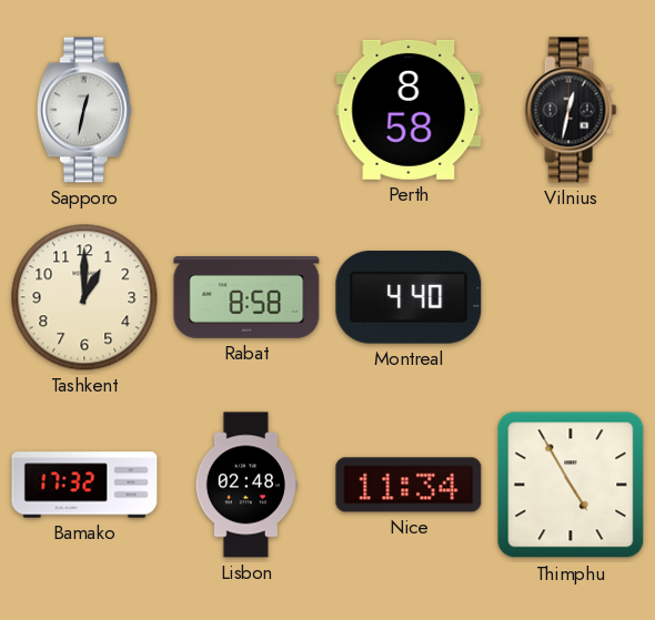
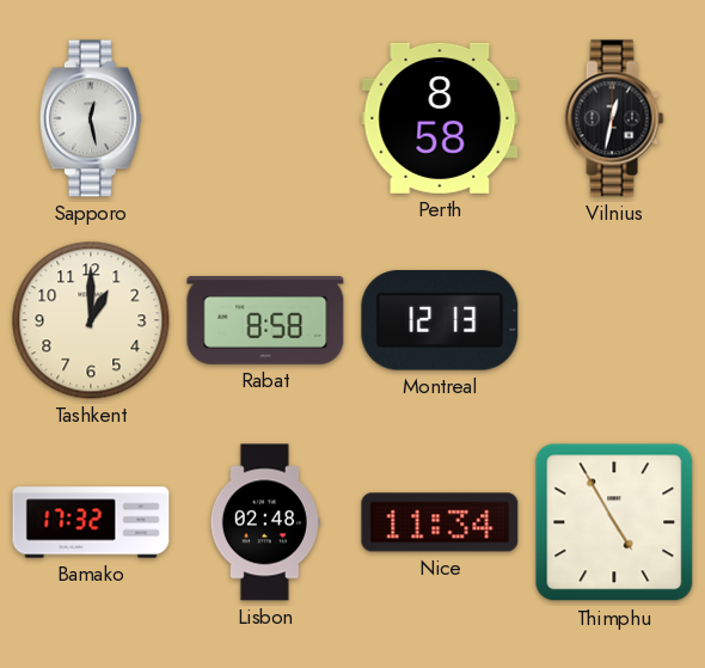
Sapporo: 12:32 -> 12:28
Montreal: 4:40 -> 12:13
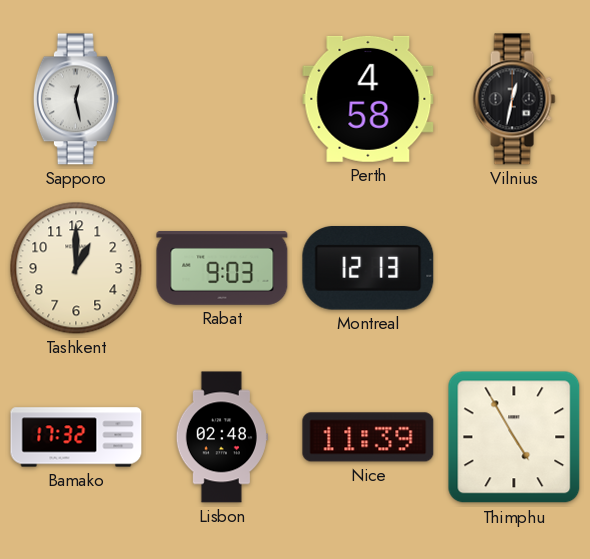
Perth: 8:58 -> 4:58
Rabat: 8:58 -> 9:03
Nice: 11:34 -> 11:39
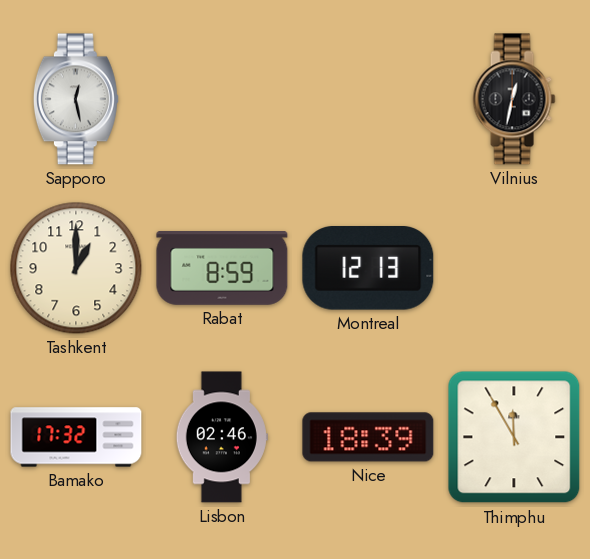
Perth: 4:58 -> none
Rabat: 9:03 -> 8:59
Lisbon: 02:48 -> 02:46
Nice: 11:39 -> 18:39
Thimphu: 4:55 -> 11:55
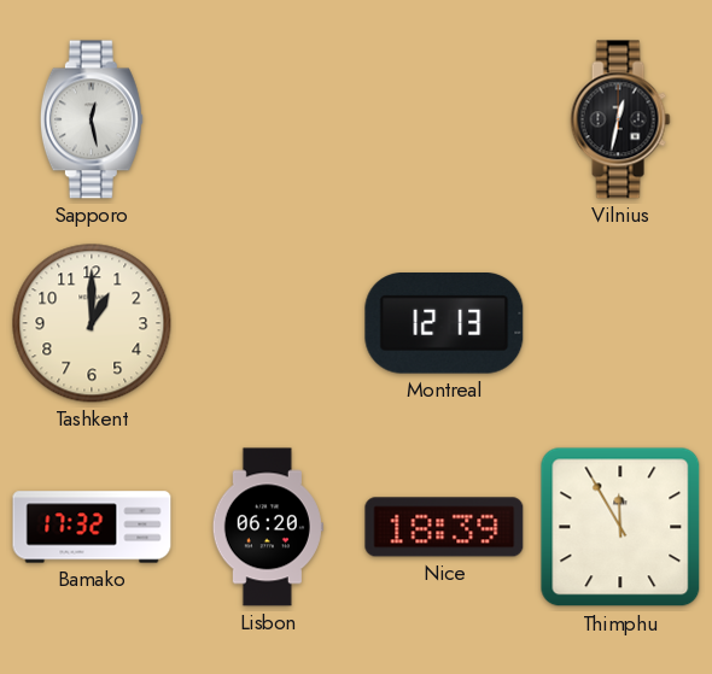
Rabat: 8:59 -> none
Lisbon: 02:46 -> 06:20
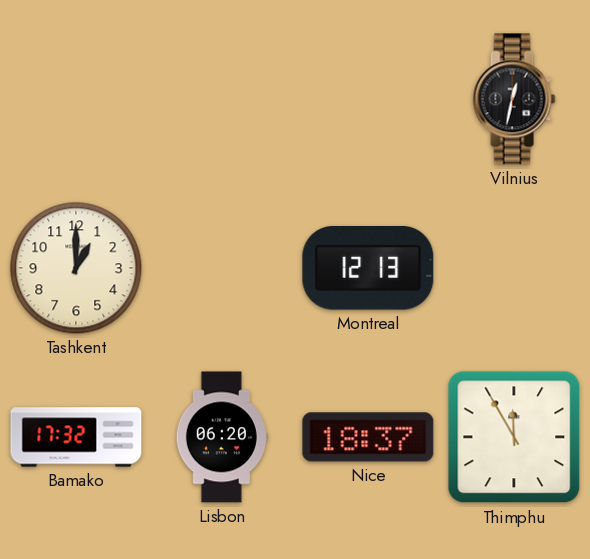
Sapporo: 12:28 -> none
Nice: 18:39 -> 18:37
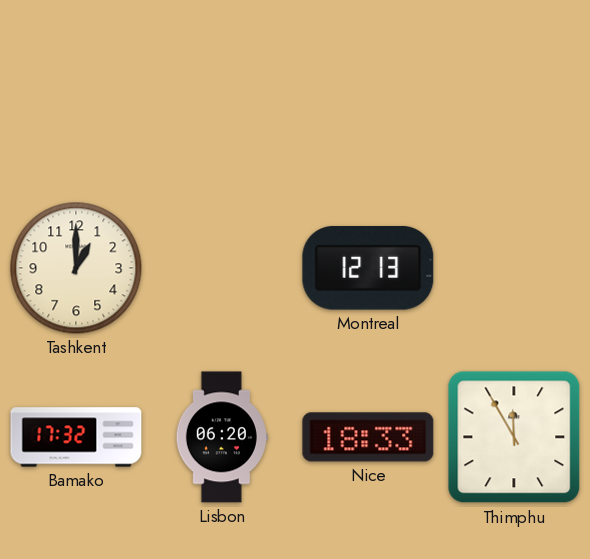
Vilnius: 12:32 -> none
Nice: 18:37 -> 18:33
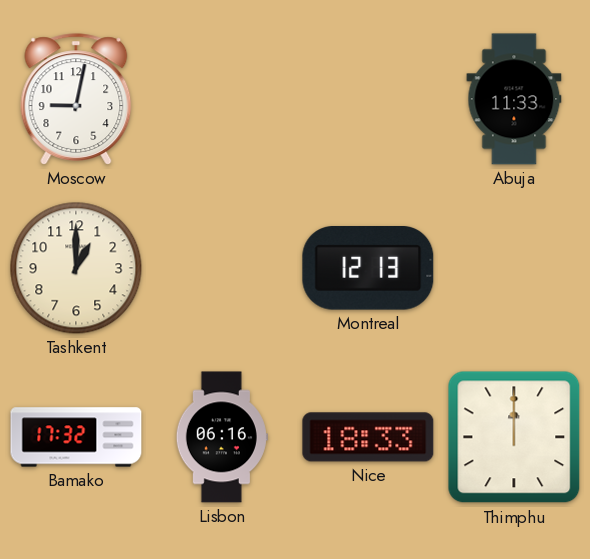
Moscow: none -> 9:02
Abuja: none -> 11:33
Lisbon: 06:20 -> 06:16
Thimphu: 11:55 -> 12:00
